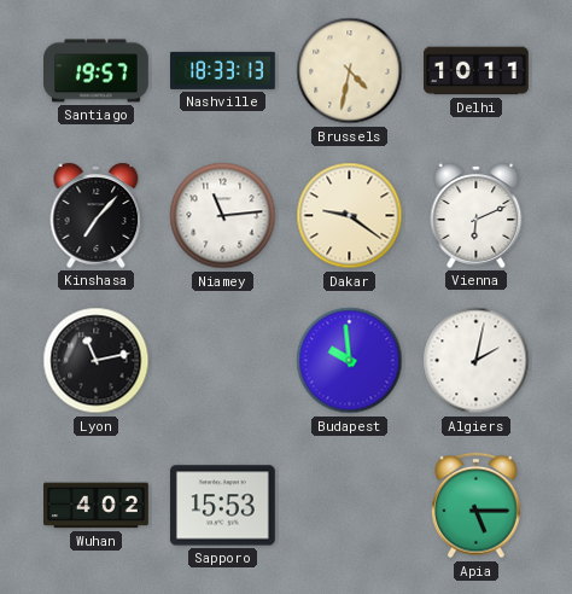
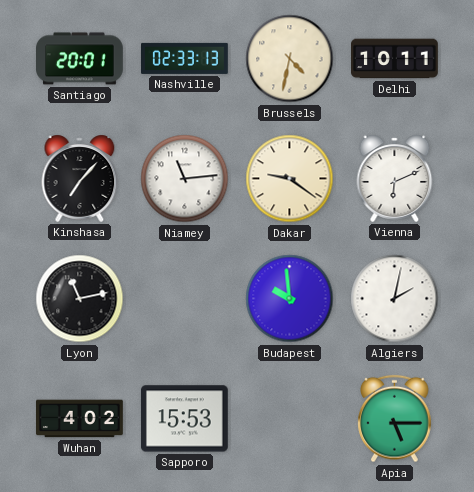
Santiago: 19:57 -> 20:01
Nashville: 18:33 -> 02:33
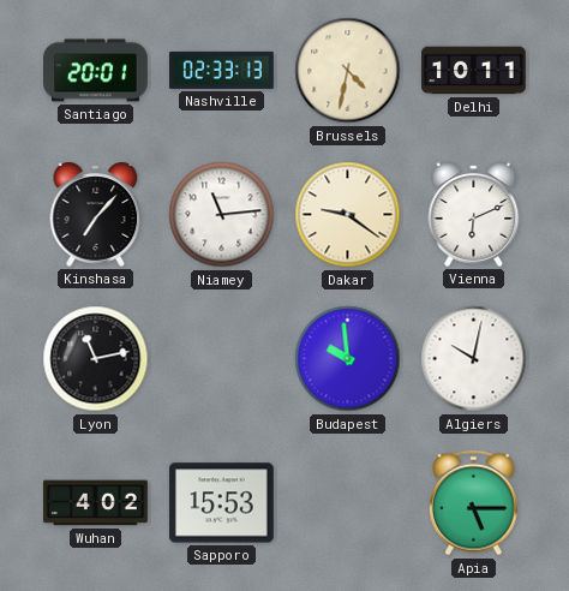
Algiers: 2:02 -> 10:02
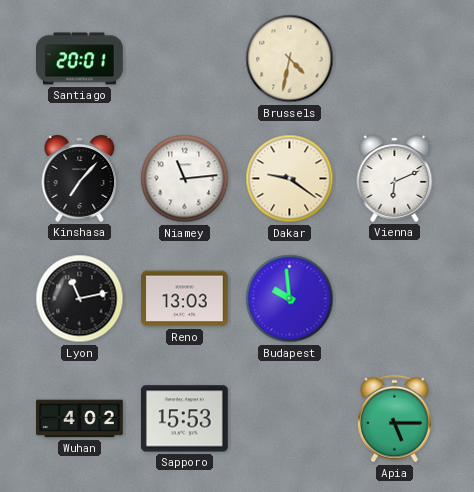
Nashville: 02:33 -> none
Delhi: 10:11 -> none
Reno: none -> 13:03
Algiers: 10:02 -> none
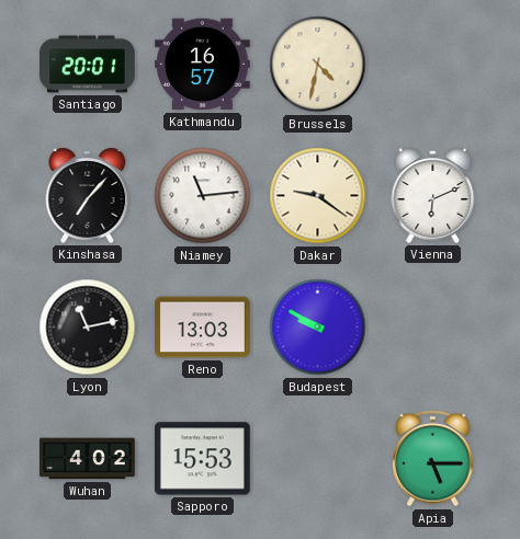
Kathmandu: none -> 16:57
Budapest: 9:59 -> 9:50
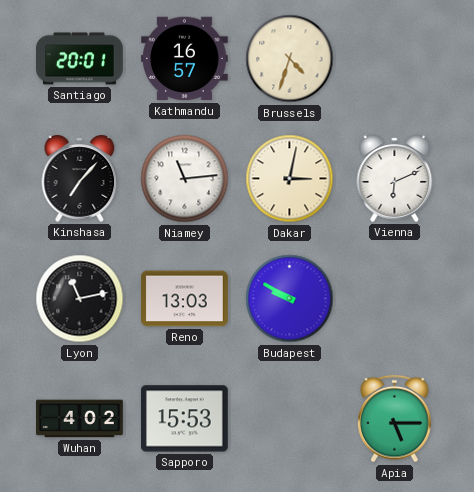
Brussels: 4:32 -> 4:33
Dakar: 9:21 -> 3:02
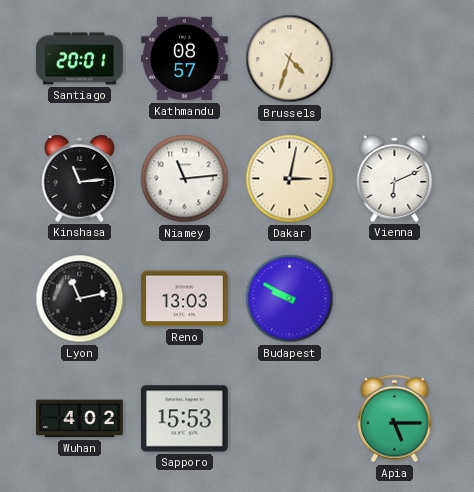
Kathmandu: 16:57 -> 08:57
Kinshasa: 7:07 -> 11:14
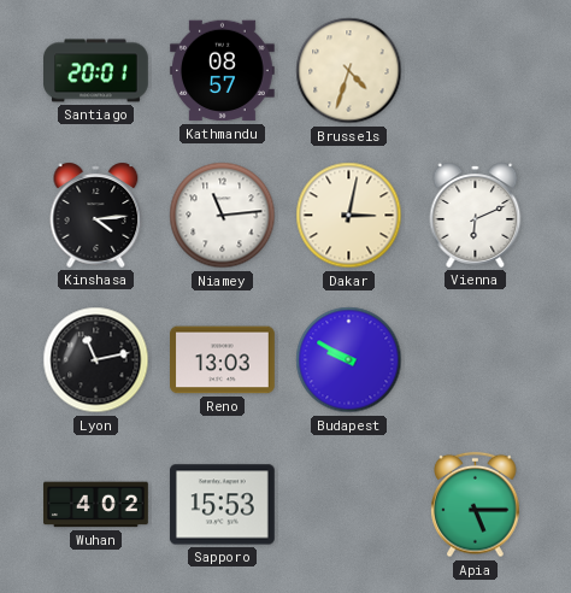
Kinshasa: 11:14 -> 4:14
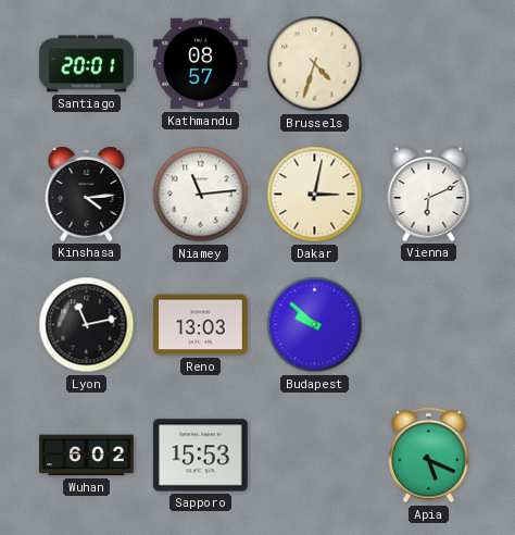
Budapest: 9:50 -> 9:52
Wuhan: 4:02 -> 6:02
Apia: 5:15 -> 5:19
